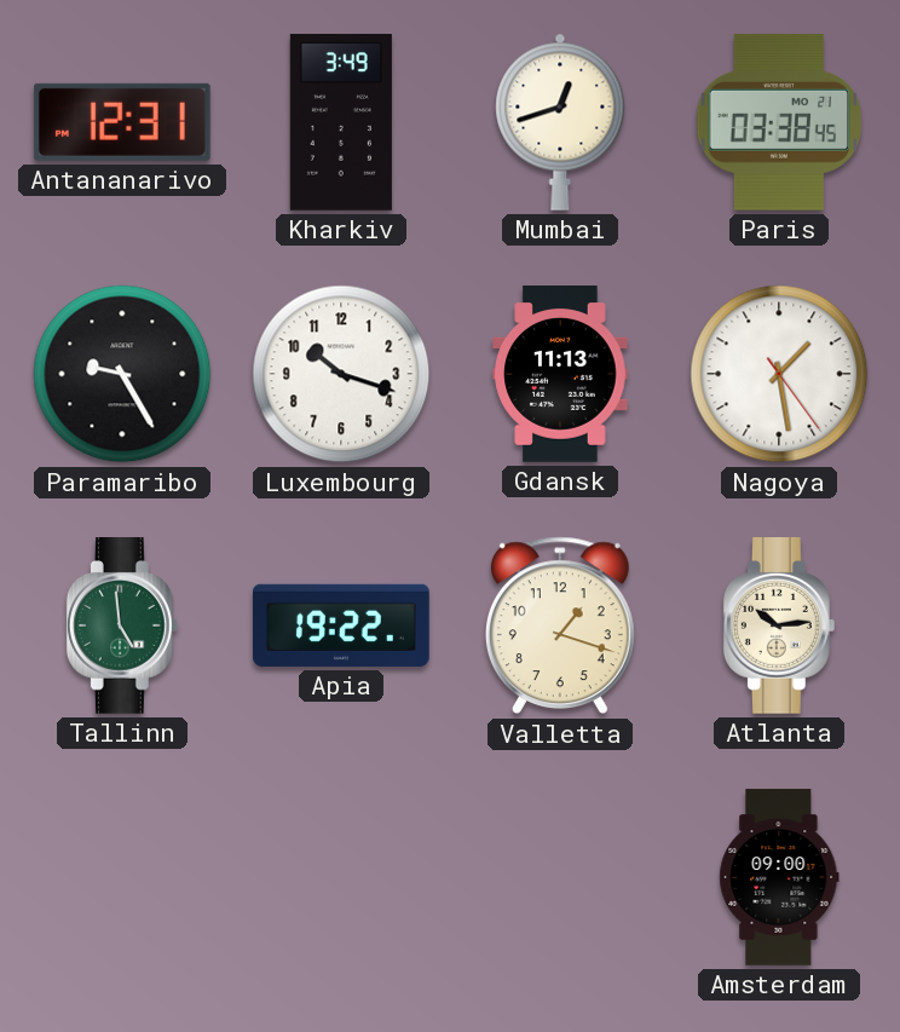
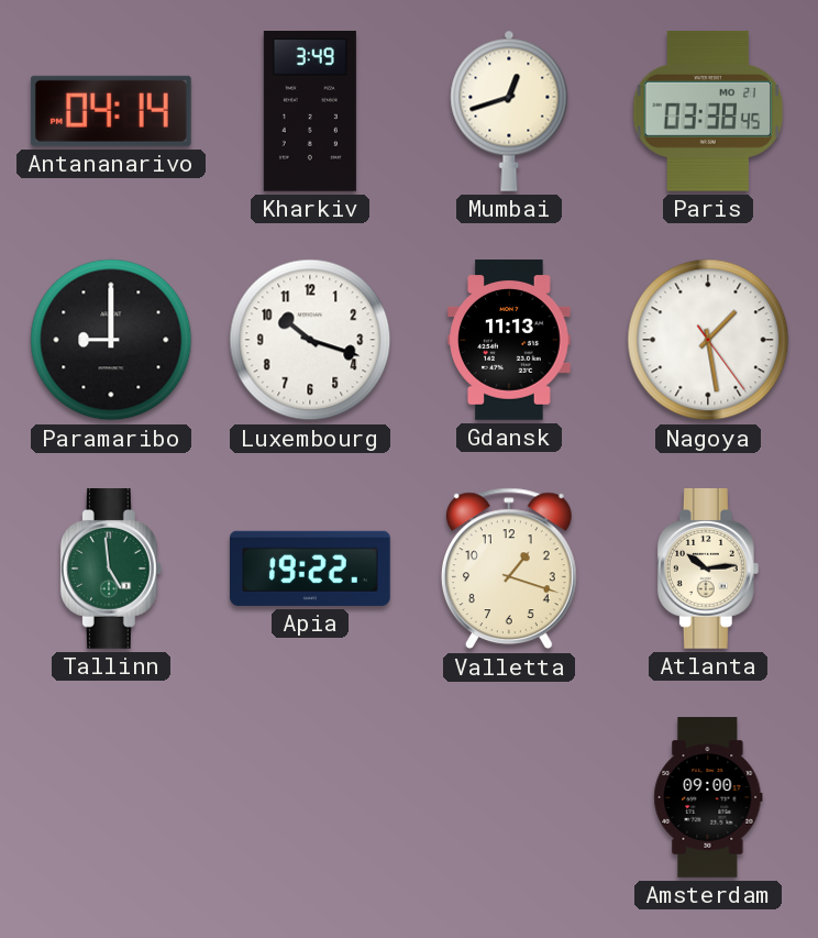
Antananarivo: 12:31 -> 04:14
Paramaribo: 9:25 -> 9:00
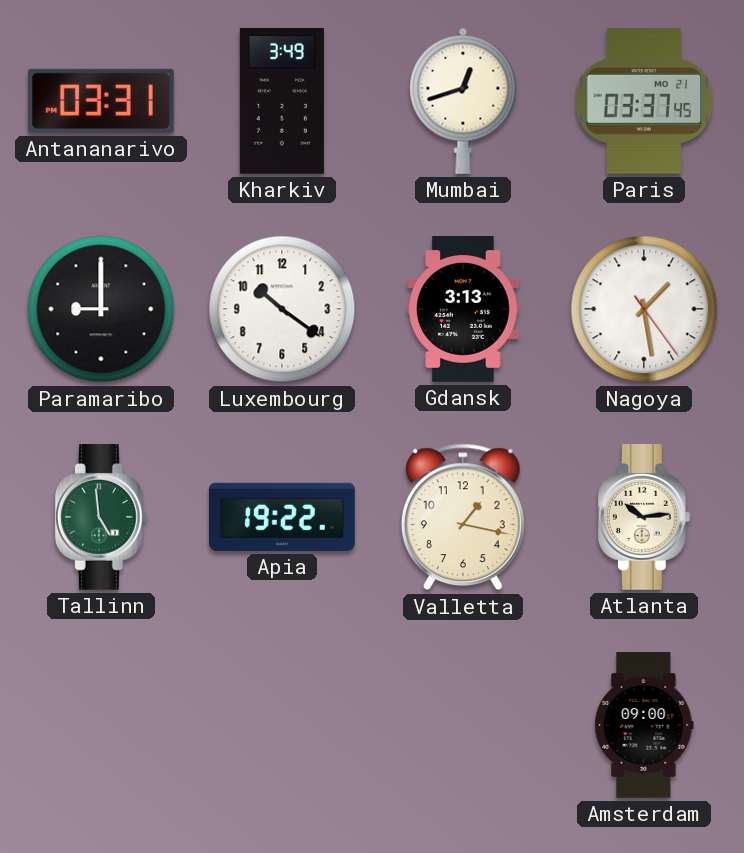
Antananarivo: 04:14 -> 03:31
Paris: 03:38 -> 03:37
Luxembourg: 10:18 -> 10:21
Gdansk: 11:13 -> 3:13
Valletta: 1:18 -> 1:17
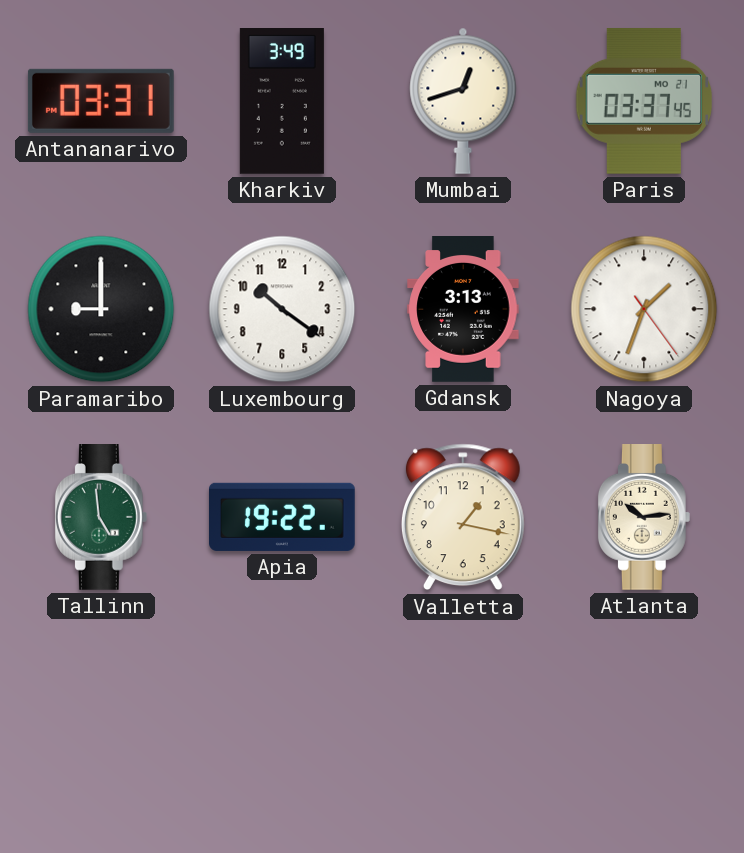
Nagoya: 1:28 -> 1:33
Amsterdam: 09:00 -> none
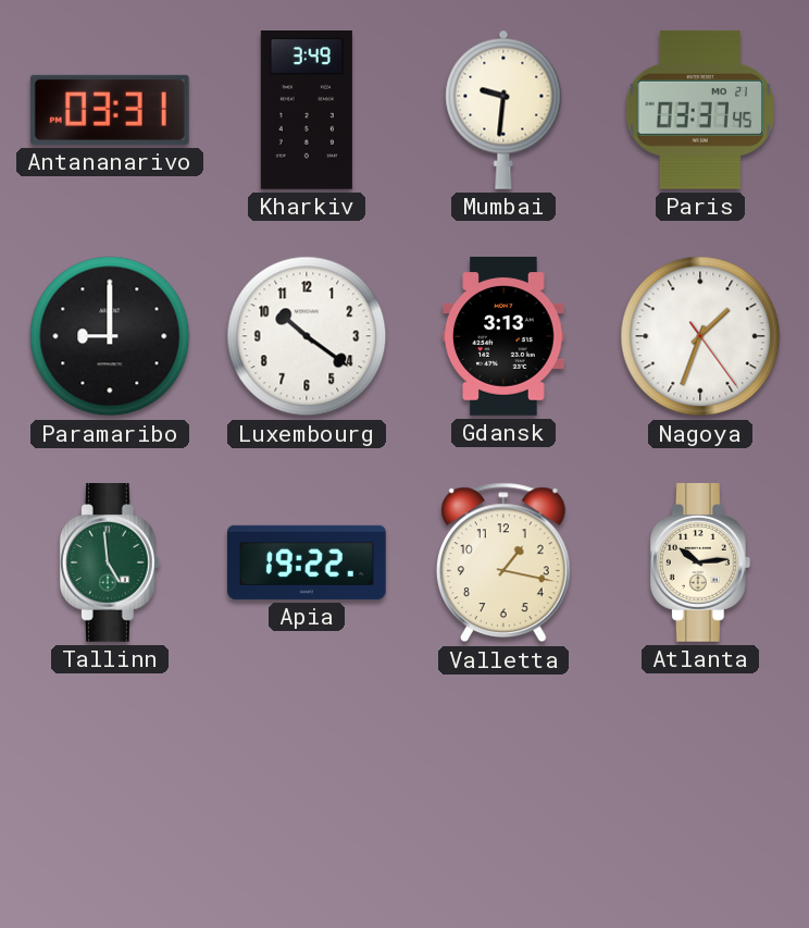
Mumbai: 12:42 -> 9:31
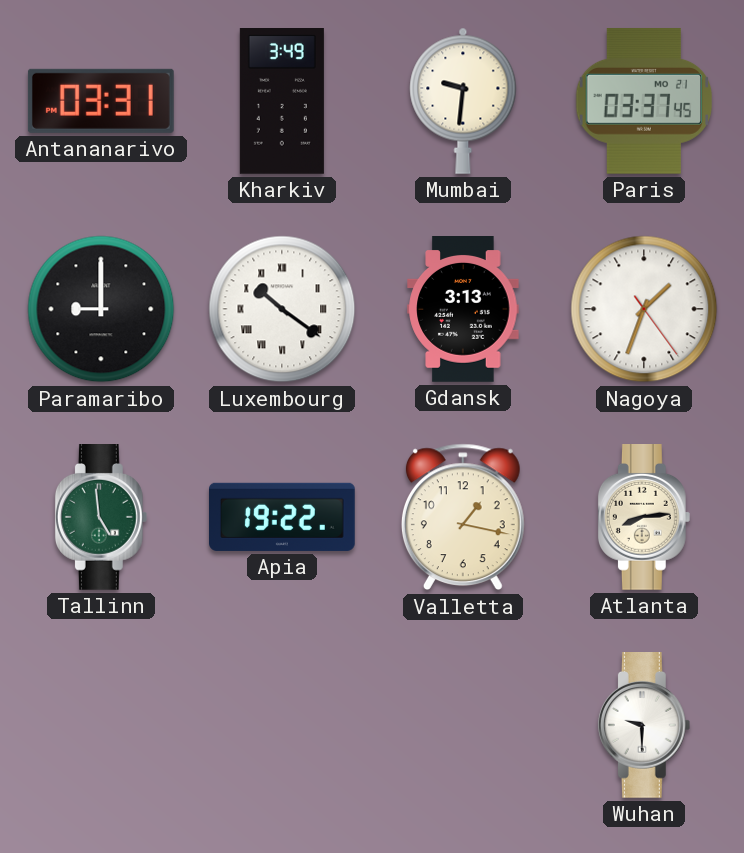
Luxembourg numerals: Arabic -> Roman
Atlanta: 10:14 -> 8:14
Wuhan: none -> 9:30
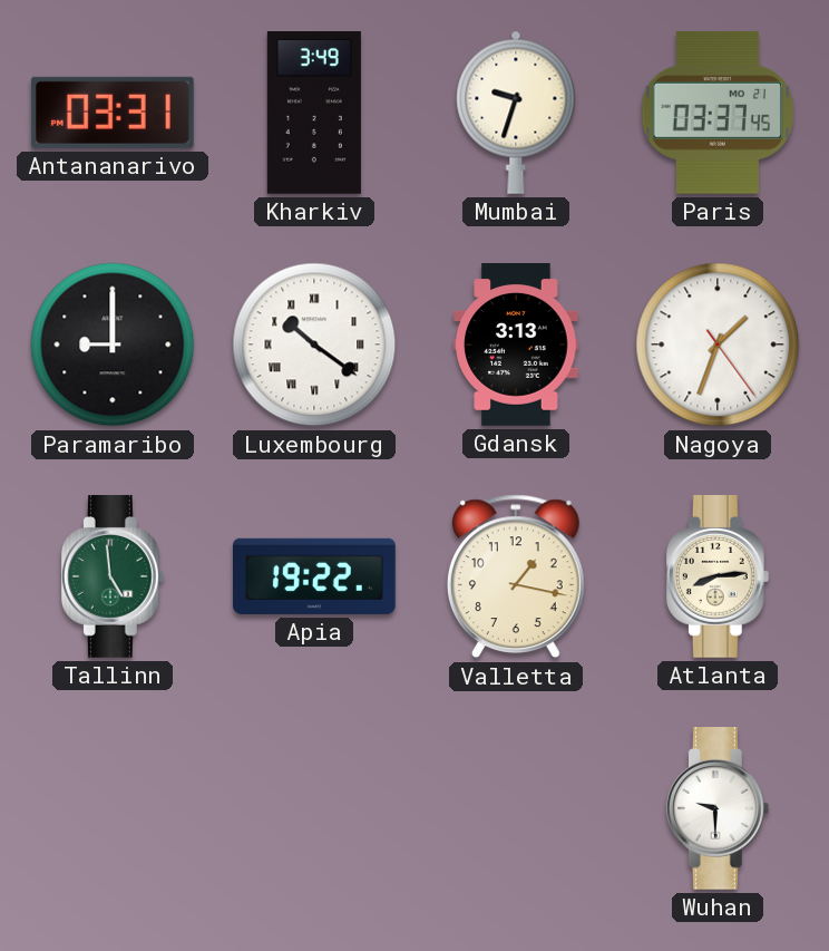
Mumbai: 9:31 -> 9:33
